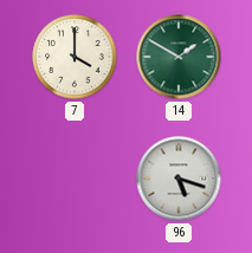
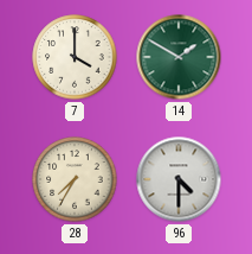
28: none -> 7:35
96: 5:18 -> 4:30
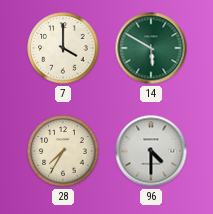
14: 1:50 -> 5:50
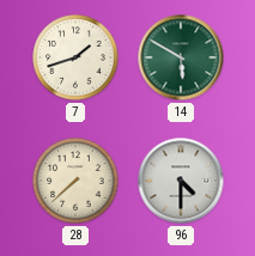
7: 4:00 -> 1:42
28: 7:35 -> 7:38
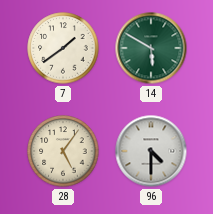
7: 1:42 -> 1:39
28: 7:38 -> 5:06
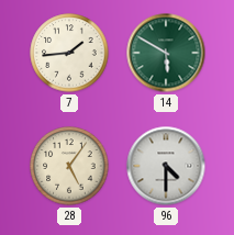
7: 1:39 -> 1:44
